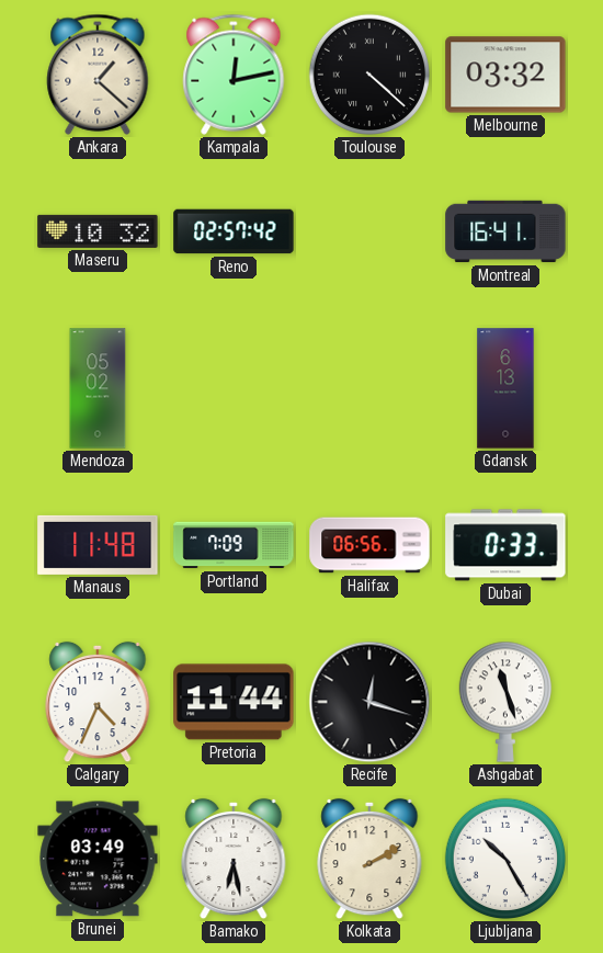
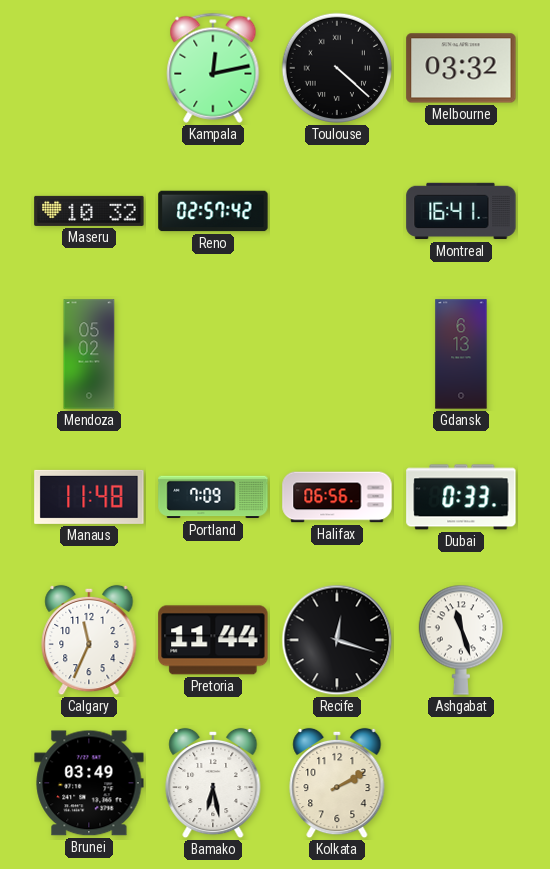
Ankara: 1:22 -> none
Calgary: 4:34 -> 11:34
Ljubljana: 10:25 -> none
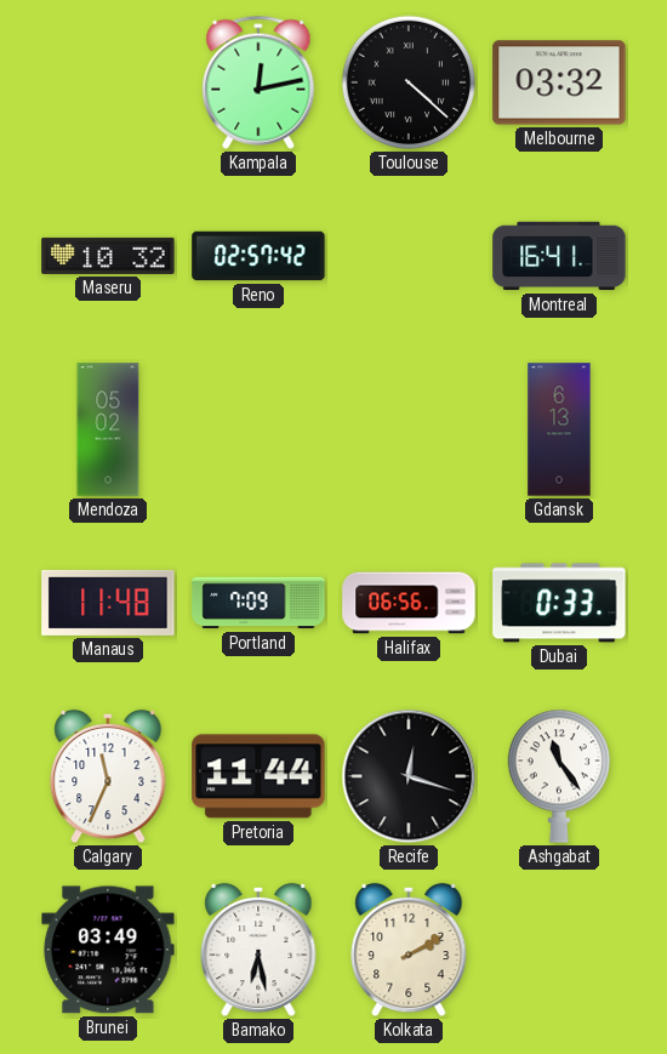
Ashgabat: 11:27 -> 11:24
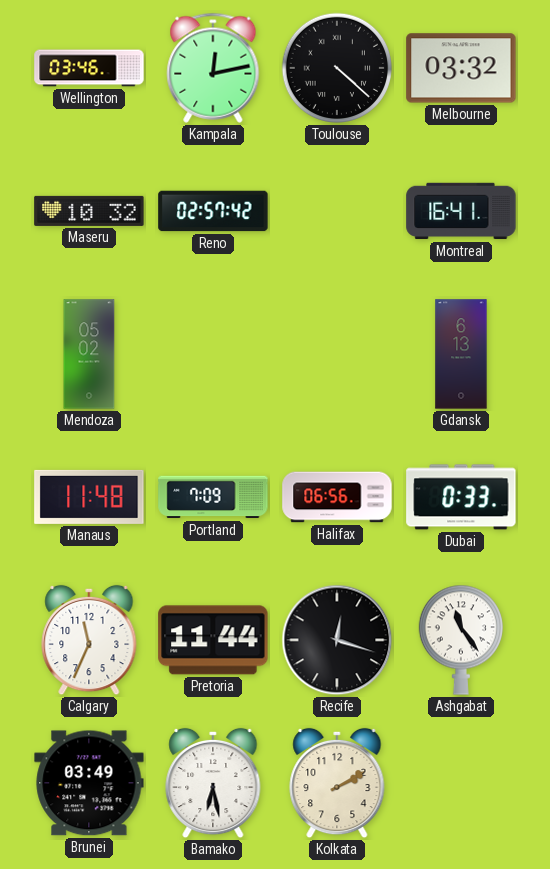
Wellington: none -> 03:46
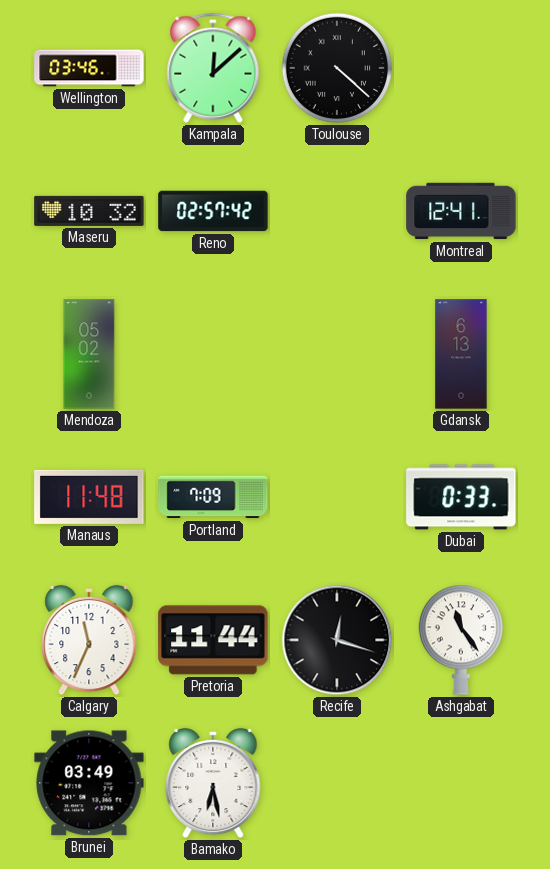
Kampala: 12:13 -> 12:08
Melbourne: 03:32 -> none
Montreal: 16:41 -> 12:41
Halifax: 06:56 -> none
Kolkata: 2:10 -> none
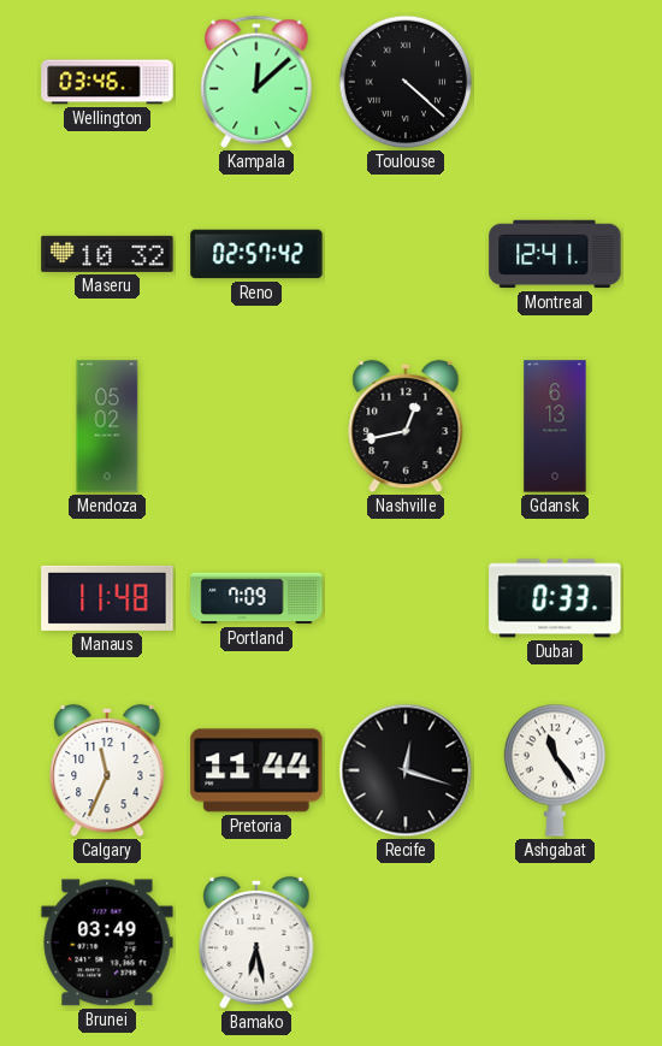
Nashville: none -> 12:43
